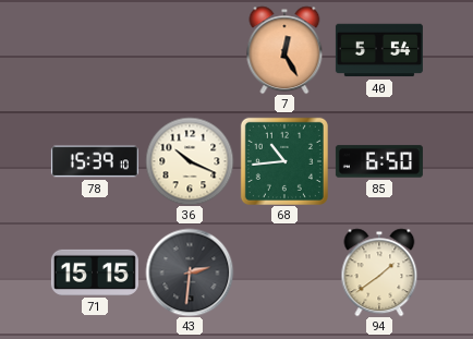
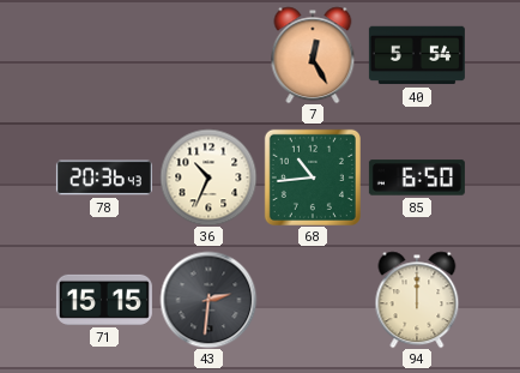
78: 15:39 -> 20:36
36: 10:19 -> 10:34
94: 1:39 -> 12:00
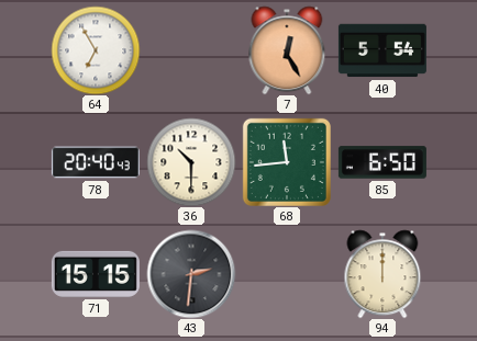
64: none -> 6:55
78: 20:36 -> 20:40
36: 10:34 -> 10:30
68: 10:44 -> 11:44
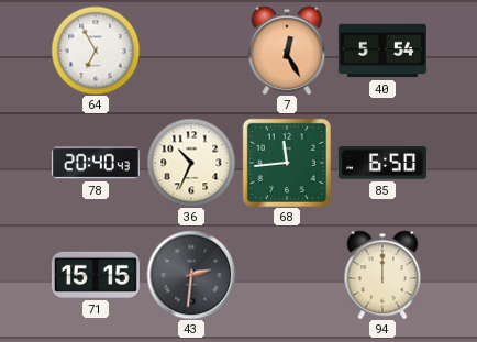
36: 10:30 -> 10:34
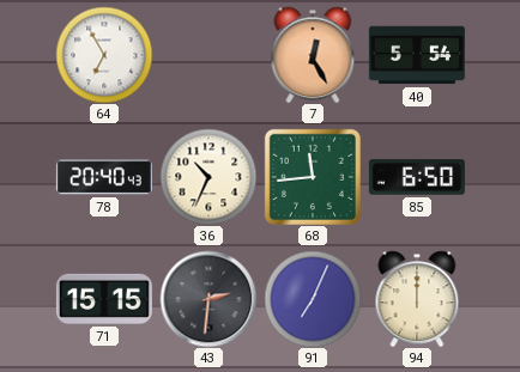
91: none -> 7:04
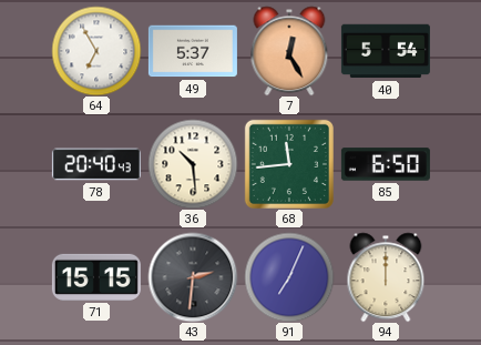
49: none -> 5:37
36: 10:34 -> 10:29
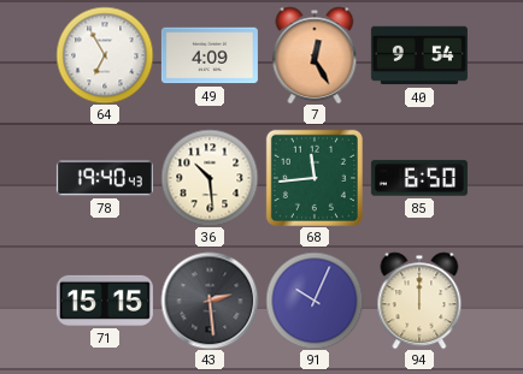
49: 5:37 -> 4:09
40: 5:54 -> 9:54
78: 20:40 -> 19:40
43: 2:31 -> 2:29
91: 7:04 -> 10:04
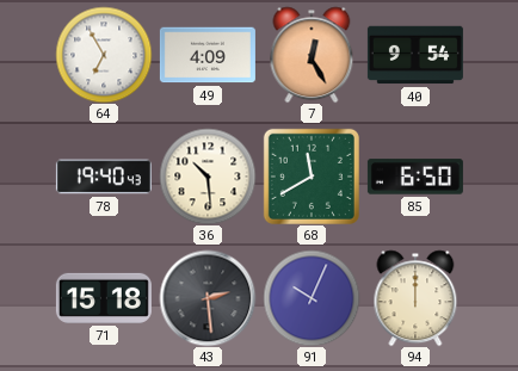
68: 11:44 -> 11:40
71: 15:15 -> 15:18
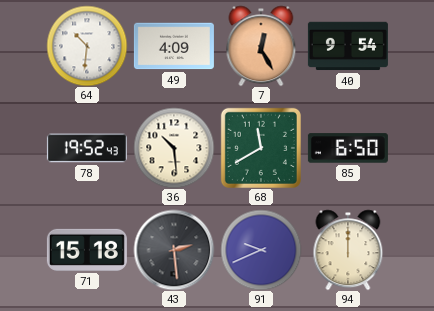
64: 6:55 -> 10:31
78: 19:40 -> 19:52
91: 10:04 -> 9:41
